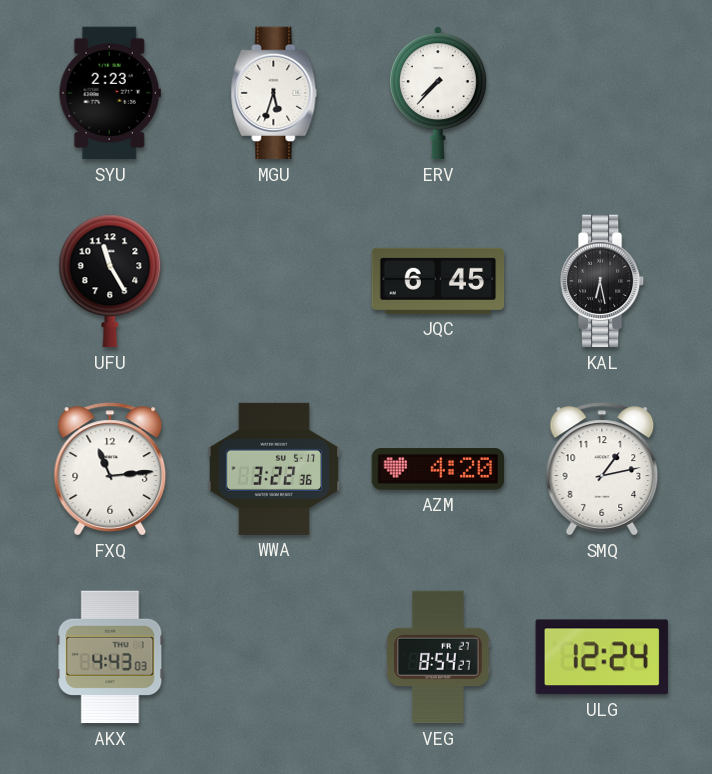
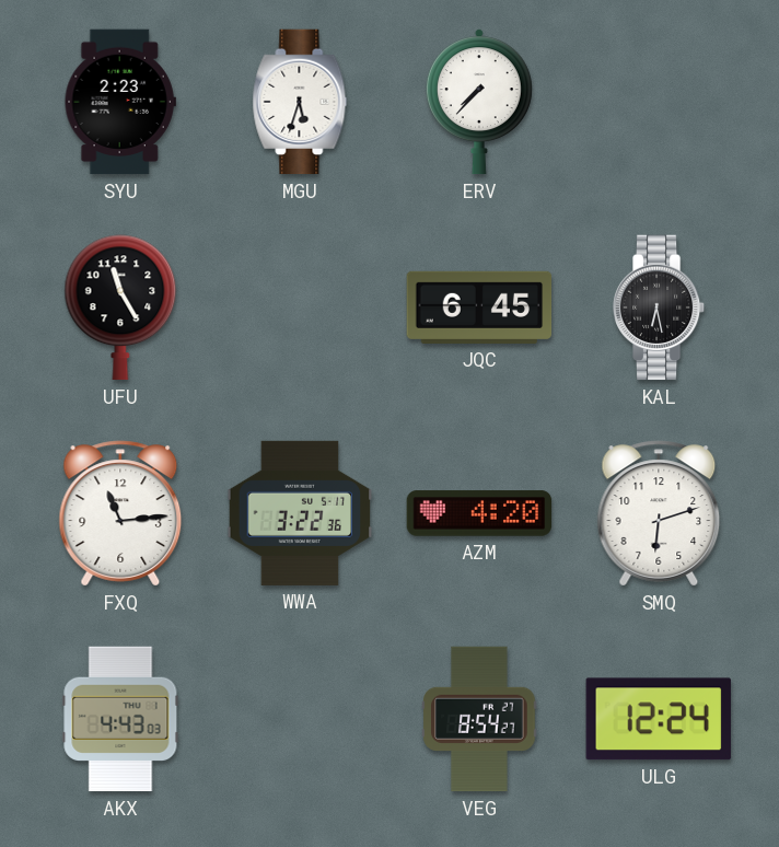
SMQ: 1:13 -> 6:12
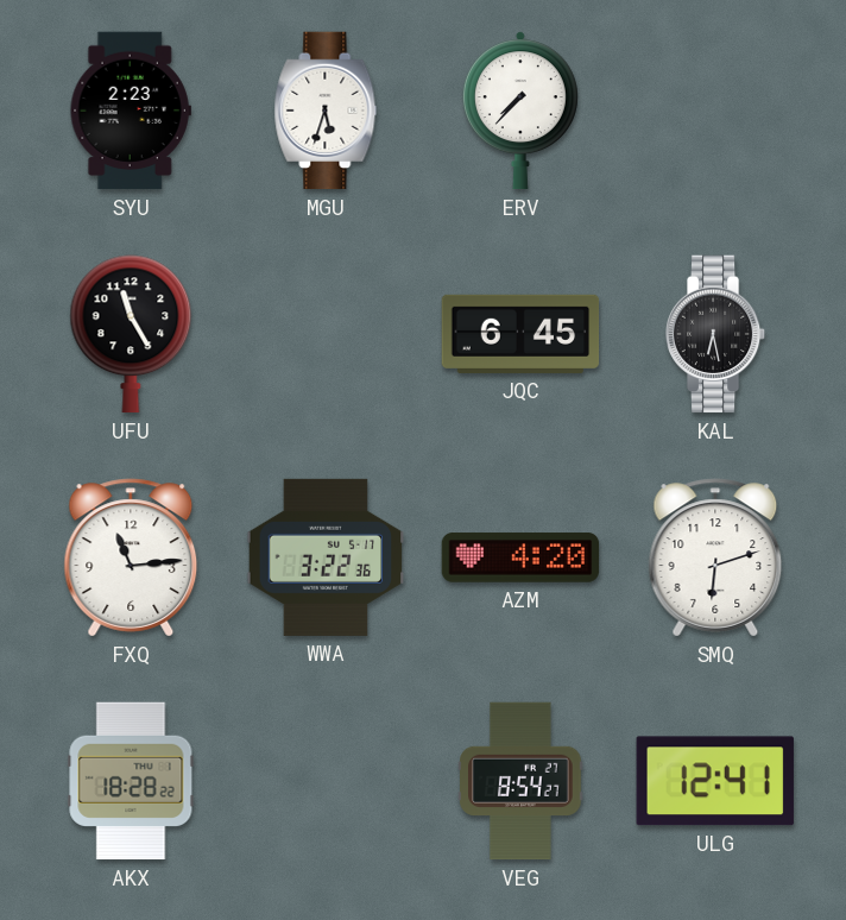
AKX: 4:43 -> 18:28
ULG: 12:24 -> 12:41
